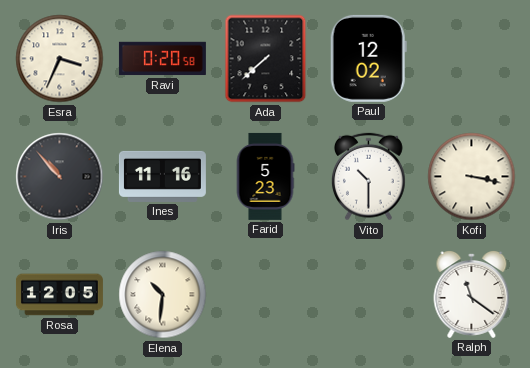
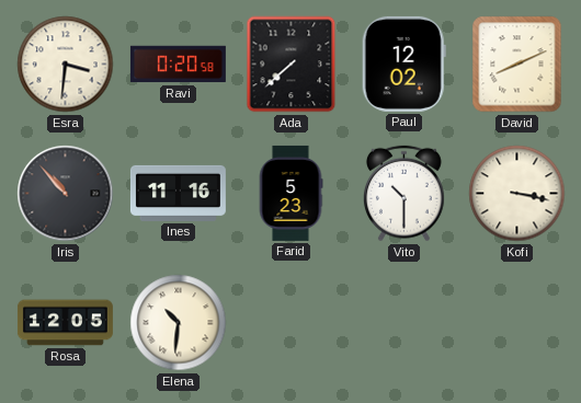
Esra: 3:34 -> 3:31
David: none -> 8:11
Ralph: 11:21 -> none
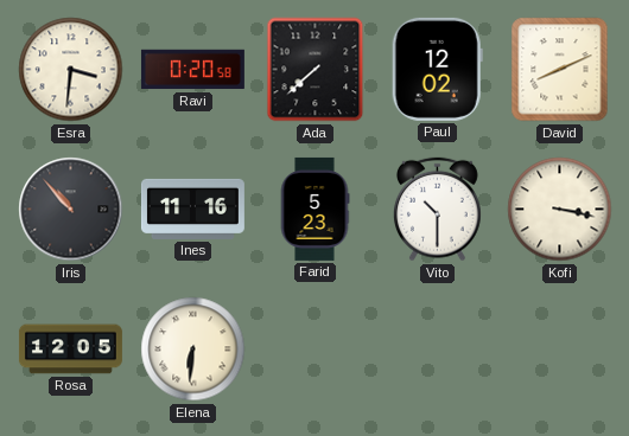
Elena: 10:31 -> 6:31
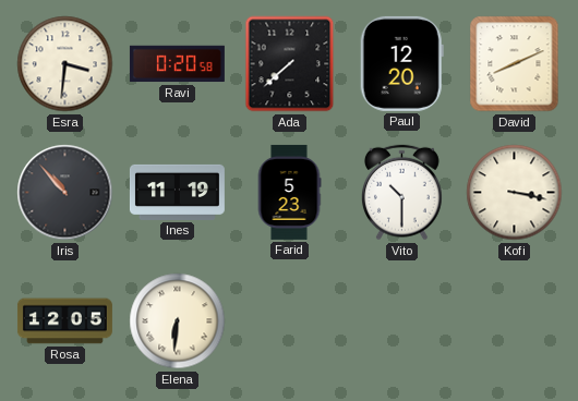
Paul: 12:02 -> 12:20
Ines: 11:16 -> 11:19
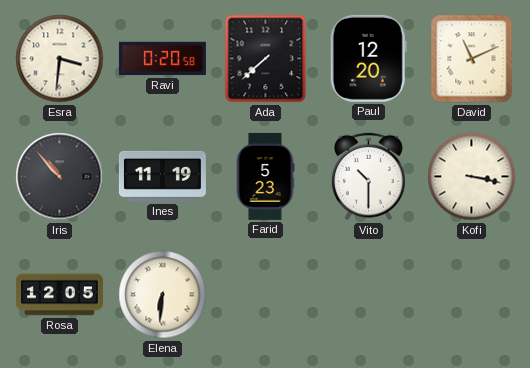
David: 8:11 -> 11:11
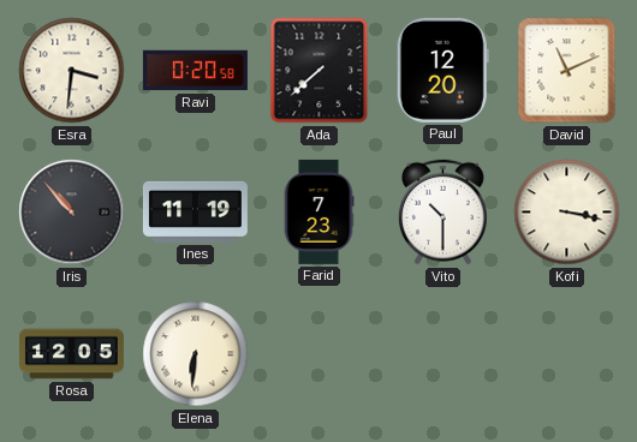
Farid: 5:23 -> 7:23
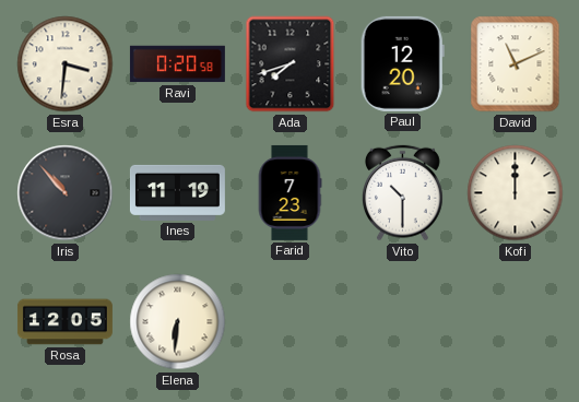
Ada: 7:38 -> 7:42
Kofi: 3:17 -> 12:00
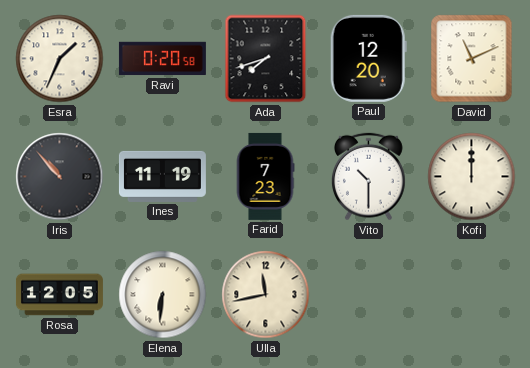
Esra: 3:31 -> 1:34
Ulla: none -> 11:43
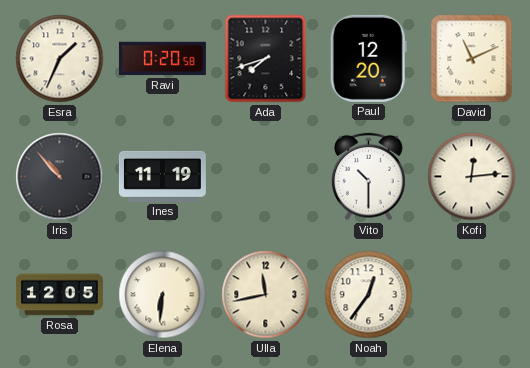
Farid: 7:23 -> none
Kofi: 12:00 -> 12:14
Noah: none -> 12:36
